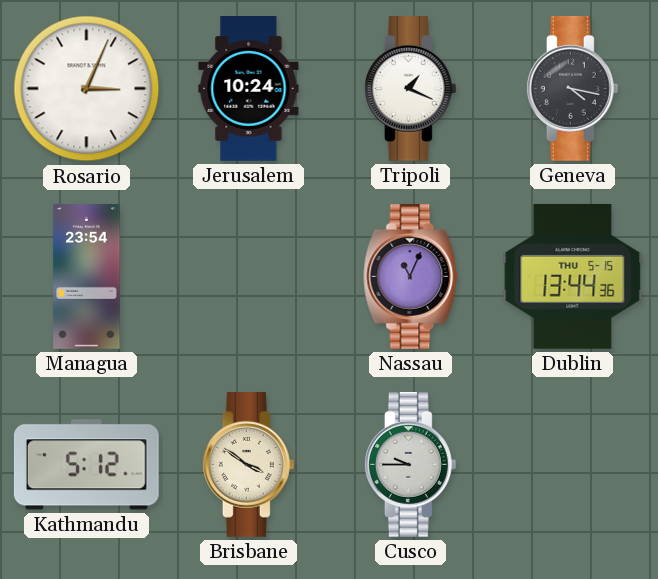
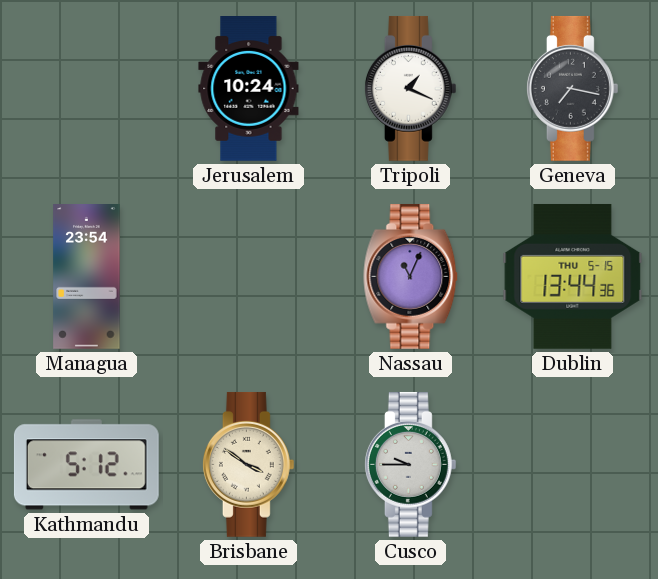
Rosario: 3:04 -> none
Geneva: 4:17 -> 7:17
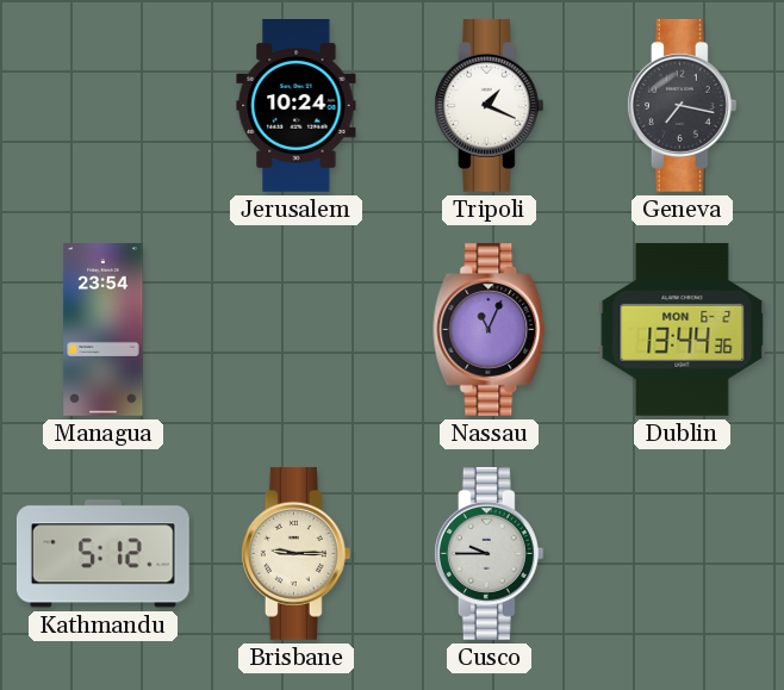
Dublin date: THU 5-15 -> MON 6-2
Brisbane: 3:51 -> 9:15
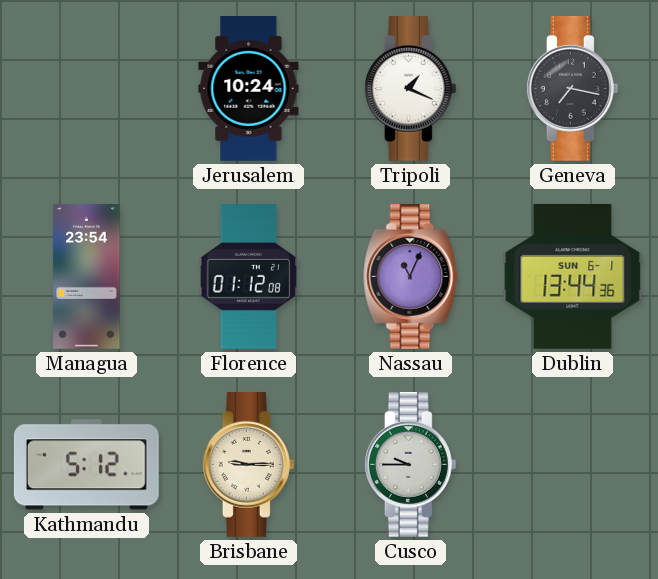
Florence: none -> 01:12
Dublin date: MON 6-2 -> SUN 6-1
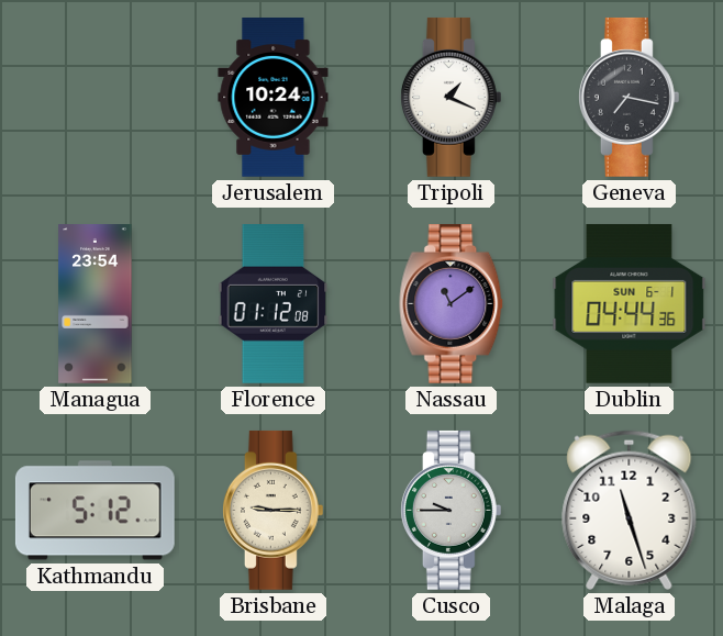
Nassau: 11:04 -> 11:09
Dublin: 13:44 -> 04:44
Malaga: none -> 11:27
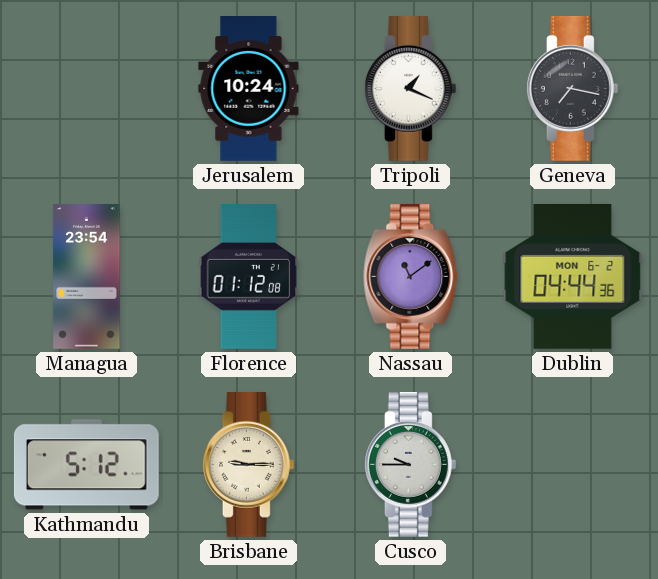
Dublin date: SUN 6-1 -> MON 6-2
Malaga: 11:27 -> none
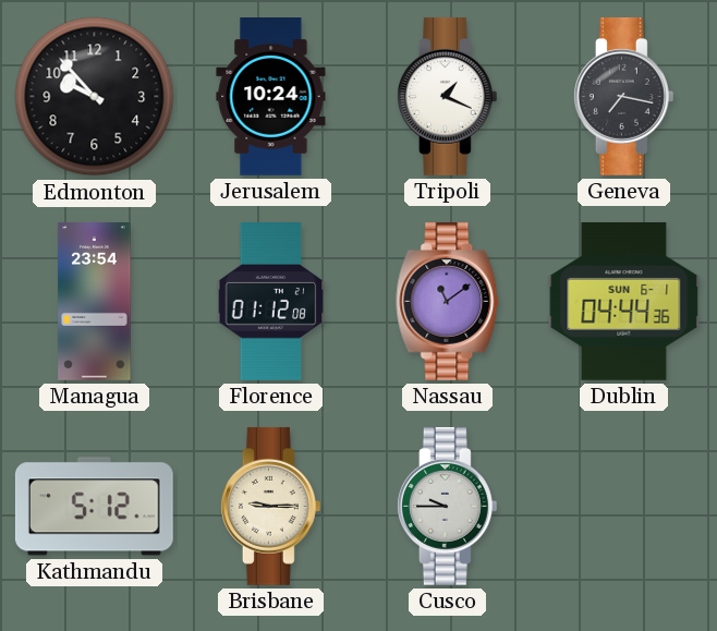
Edmonton: none -> 9:53
Dublin date: MON 6-2 -> SUN 6-1
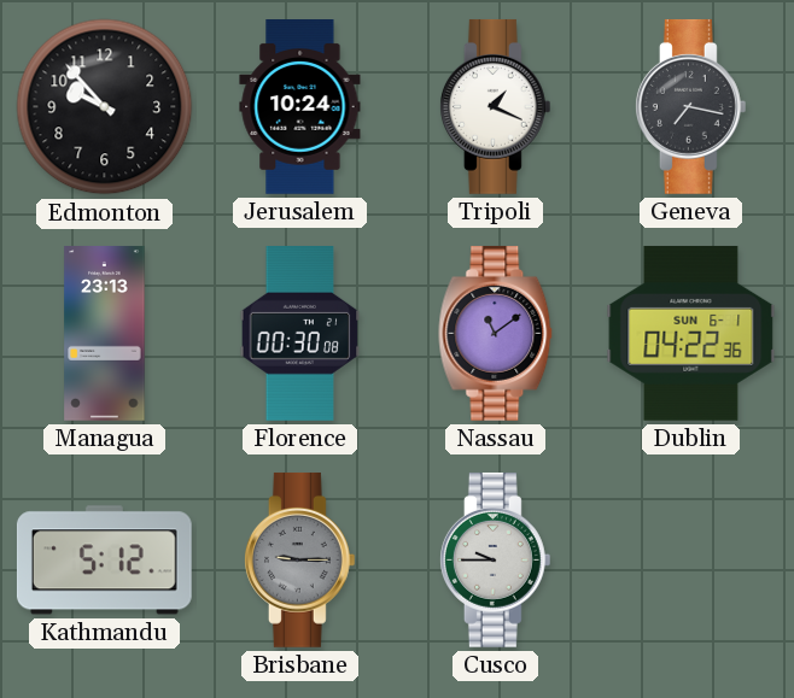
Managua: 23:54 -> 23:13
Florence: 01:12 -> 00:30
Dublin: 04:44 -> 04:22
Brisbane dial: cream -> grey
